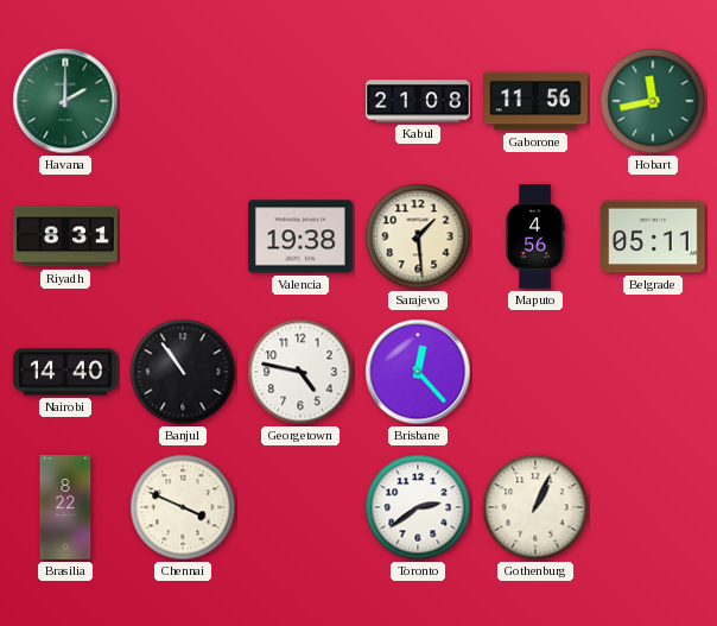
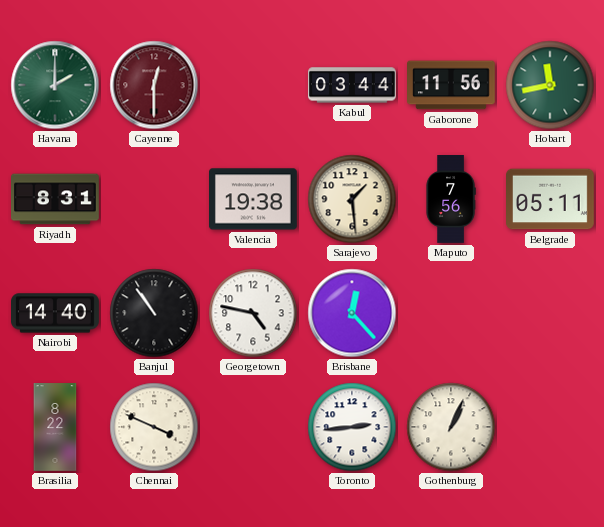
Cayenne: none -> 12:30
Kabul: 21:08 -> 03:44
Maputo: 4:56 -> 7:56
Toronto: 2:39 -> 2:44
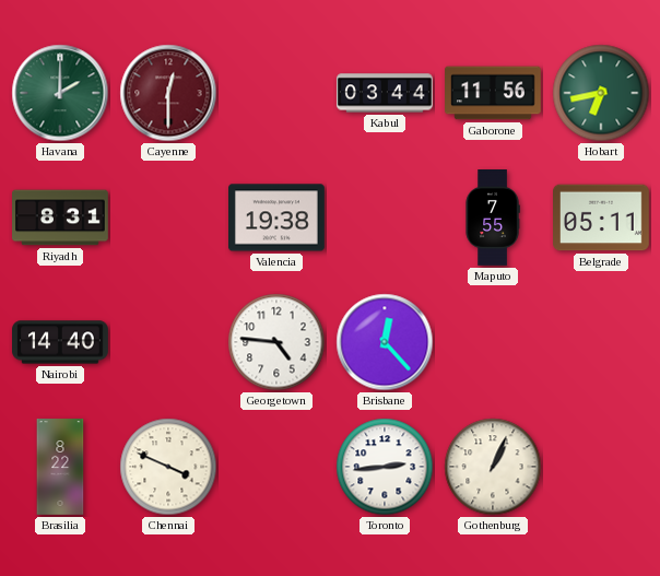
Hobart: 11:43 -> 6:43
Sarajevo: 1:29 -> none
Maputo: 7:56 -> 7:55
Banjul: 10:54 -> none
Georgetown: 4:47 -> 4:46
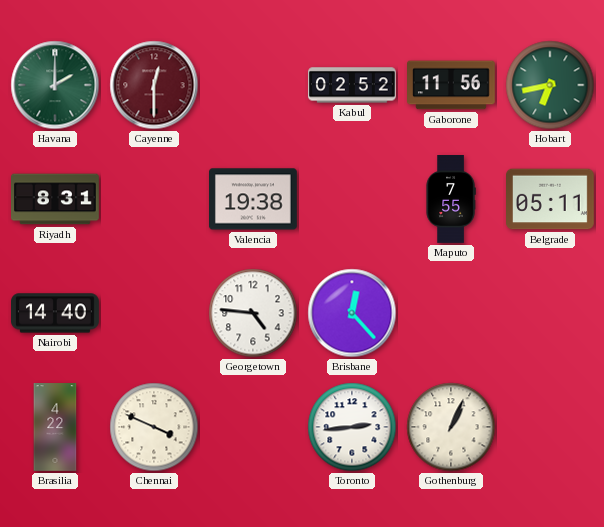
Kabul: 03:44 -> 02:52
Brasilia: 8:22 -> 4:22
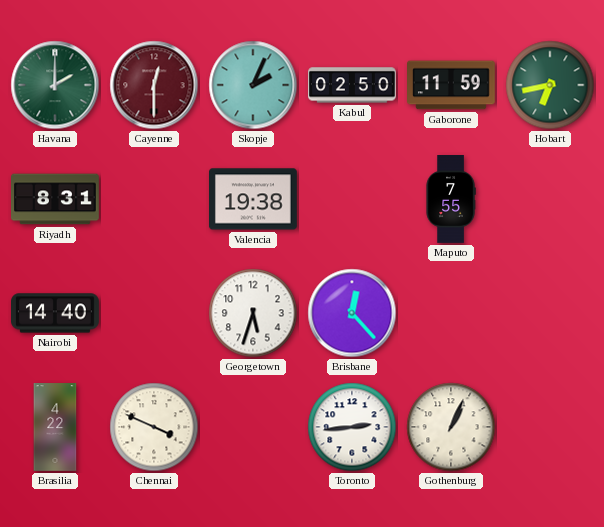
Skopje: none -> 2:04
Kabul: 02:52 -> 02:50
Gaborone: 11:56 -> 11:59
Belgrade: 05:11 -> none
Georgetown: 4:46 -> 5:33
